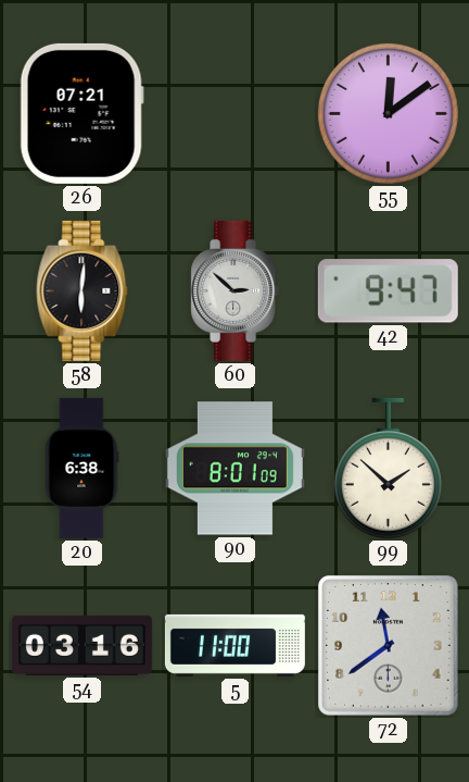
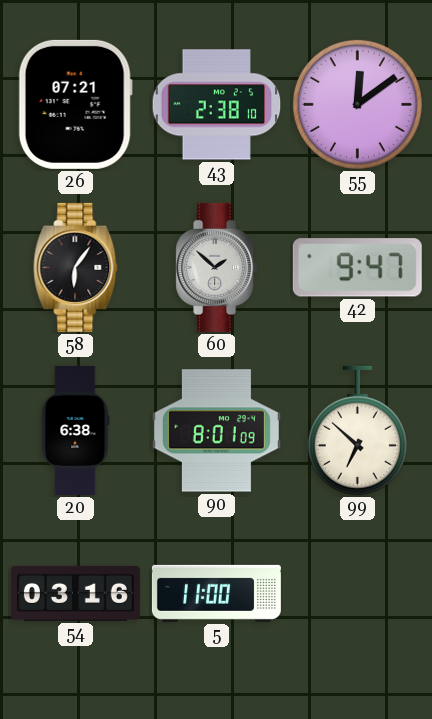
43: none -> 2:38
58: 6:01 -> 6:06
60: 2:52 -> 1:52
99: 1:52 -> 6:52
72: 11:39 -> none
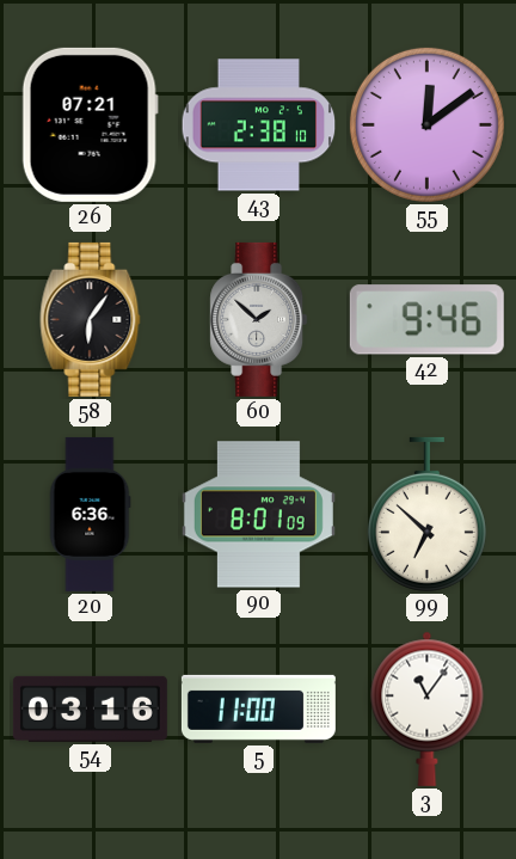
42: 9:47 -> 9:46
20: 6:38 -> 6:36
3: none -> 11:06
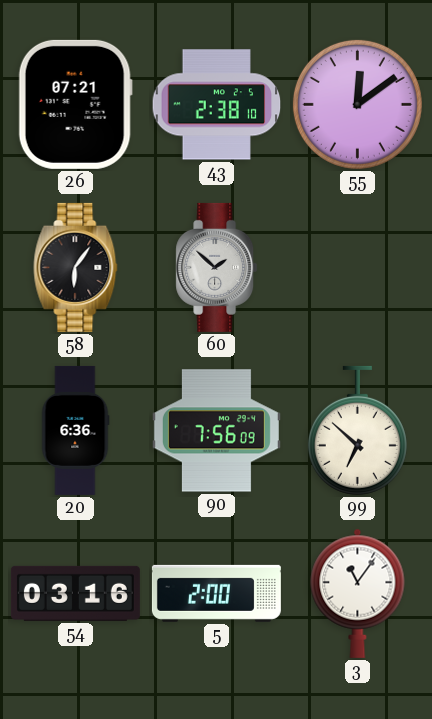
42: 9:46 -> none
90: 8:01 -> 7:56
5: 11:00 -> 2:00
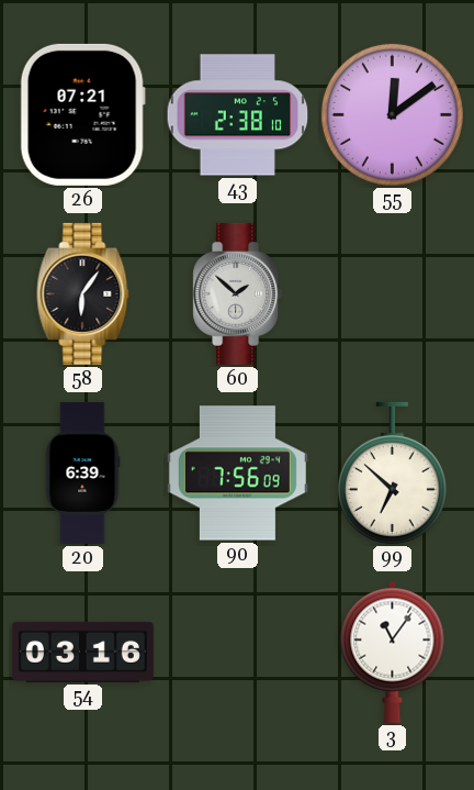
20: 6:36 -> 6:39
5: 2:00 -> none
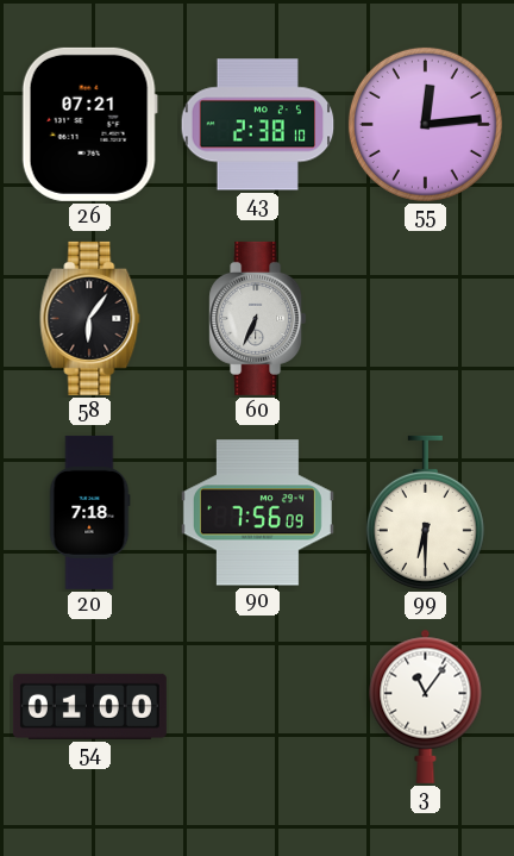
55: 12:09 -> 12:14
60: 1:52 -> 6:34
20: 6:39 -> 7:18
99: 6:52 -> 6:30
54: 03:16 -> 01:00
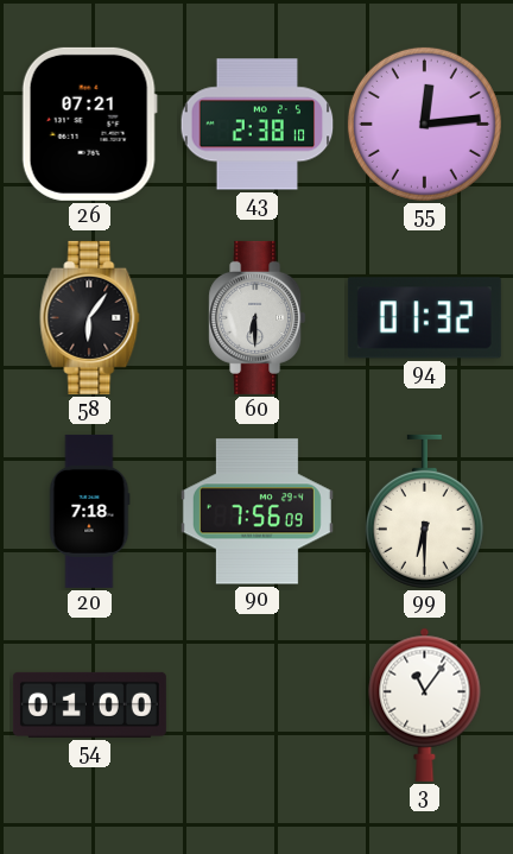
60: 6:34 -> 6:30
94: none -> 01:32
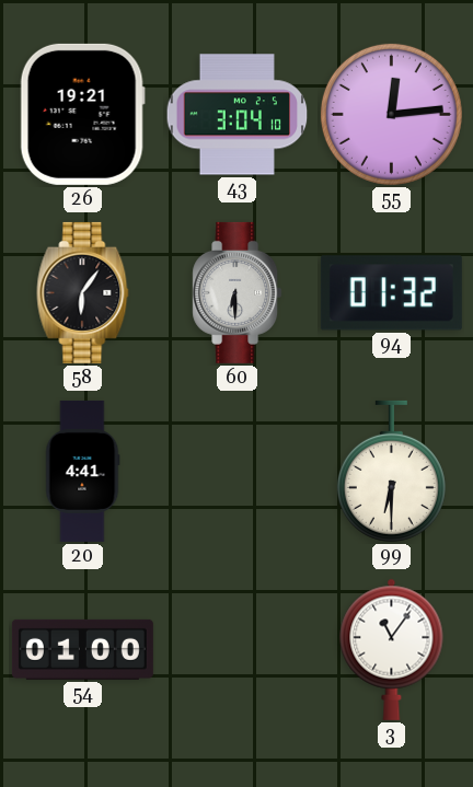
26: 07:21 -> 19:21
43: 2:38 -> 3:04
20: 7:18 -> 4:41
90: 7:56 -> none
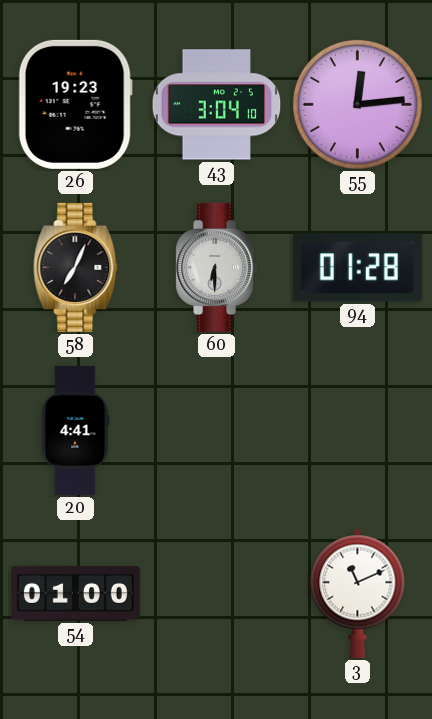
26: 19:21 -> 19:23
58: 6:06 -> 7:04
94: 01:32 -> 01:28
99: 6:30 -> none
3: 11:06 -> 11:11
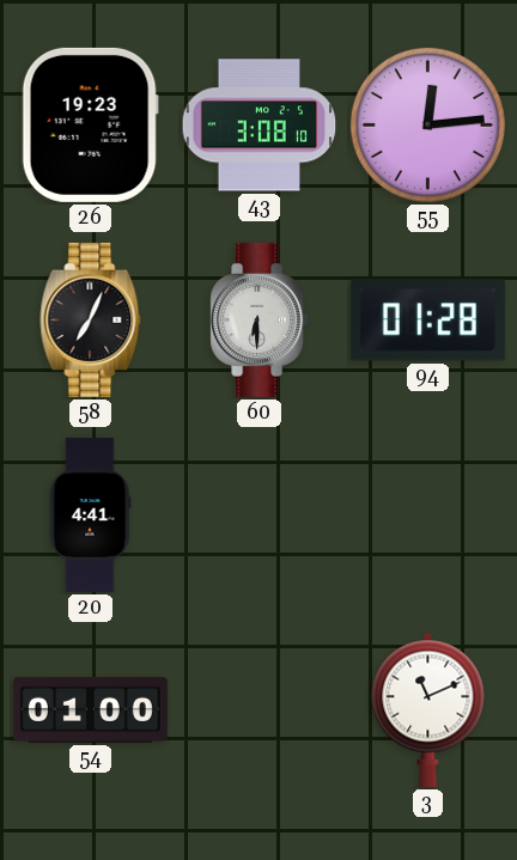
43: 3:04 -> 3:08
